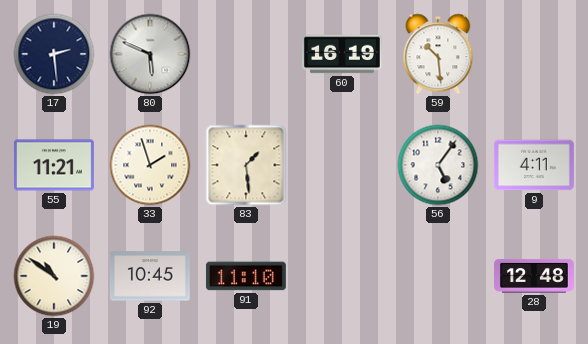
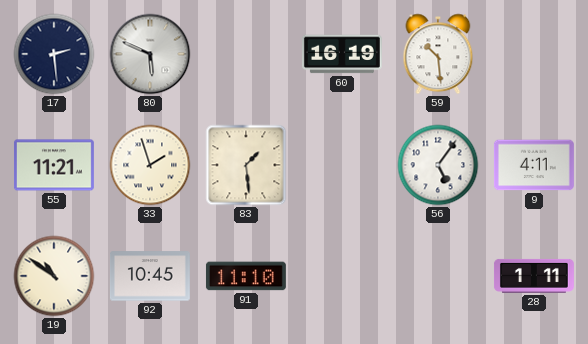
28: 12:48 -> 1:11
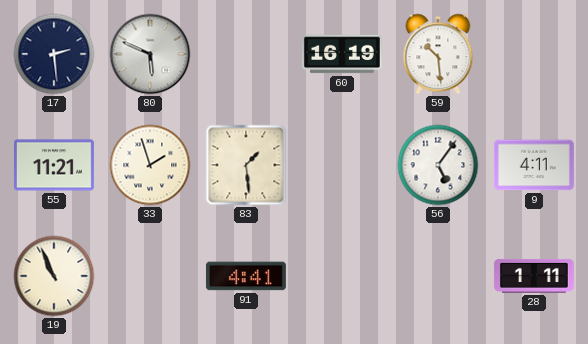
19: 10:51 -> 10:56
92: 10:45 -> none
91: 11:10 -> 4:41
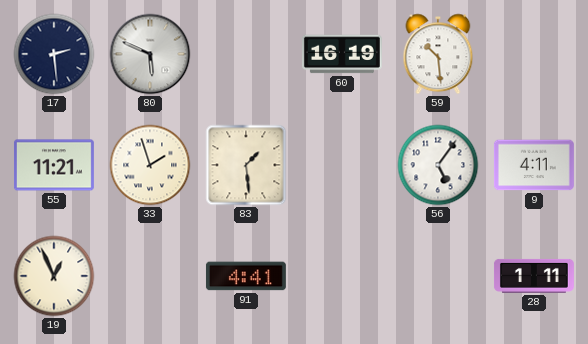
19: 10:56 -> 12:56
